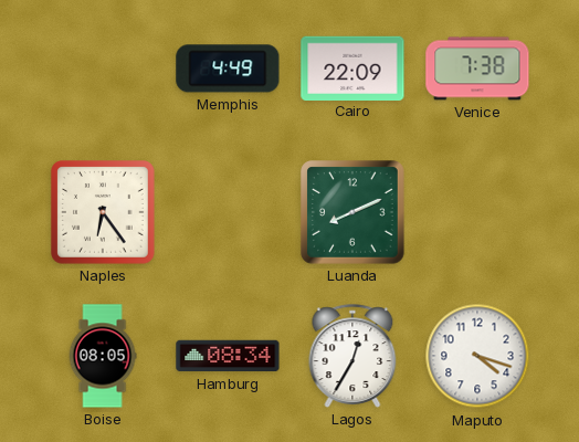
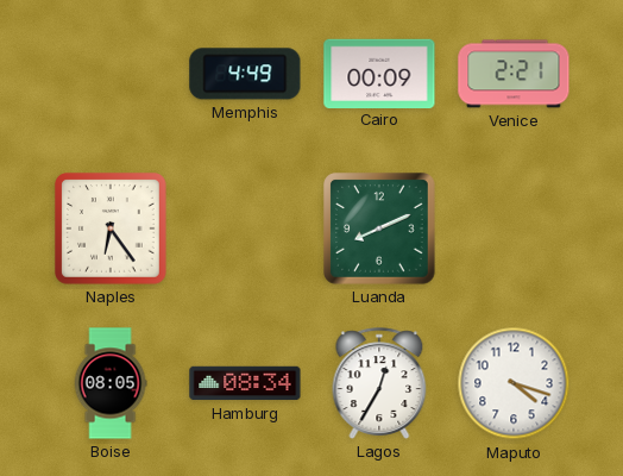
Cairo: 22:09 -> 00:09
Venice: 7:38 -> 2:21
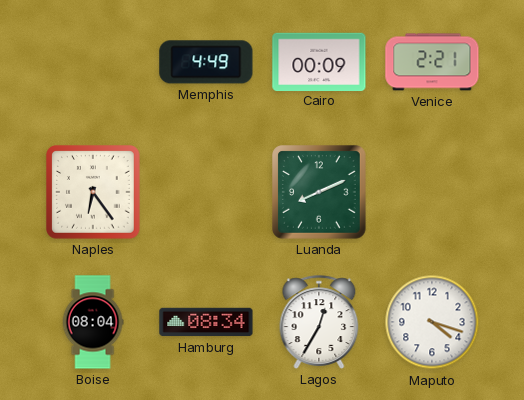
Boise: 08:05 -> 08:04
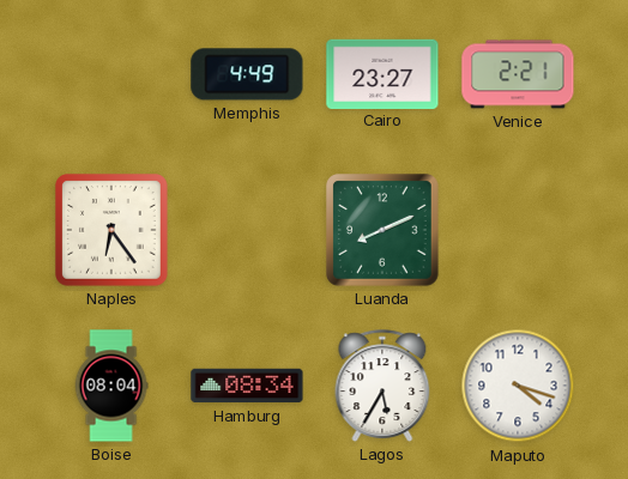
Cairo: 00:09 -> 23:27
Lagos: 12:35 -> 5:35
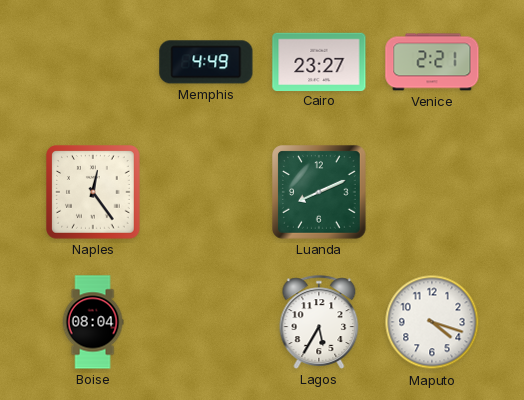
Naples: 6:24 -> 12:24
Hamburg: 08:34 -> none
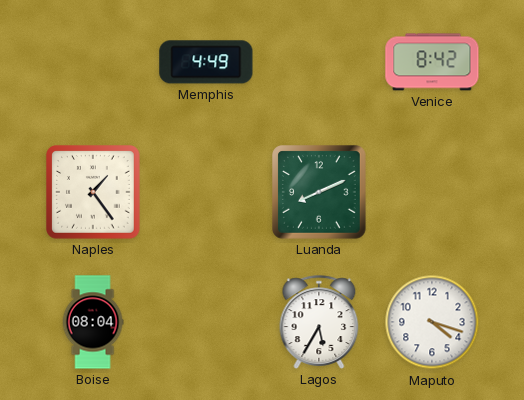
Cairo: 23:27 -> none
Venice: 2:21 -> 8:42
Naples: 12:24 -> 1:24
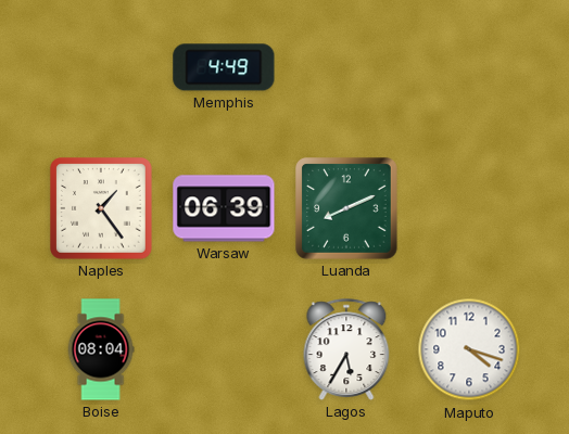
Venice: 8:42 -> none
Warsaw: none -> 06:39
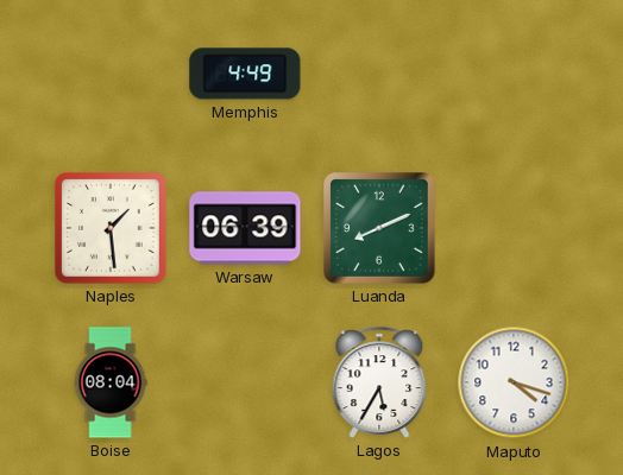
Naples: 1:24 -> 1:29
